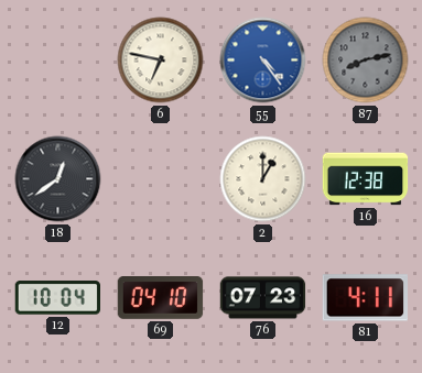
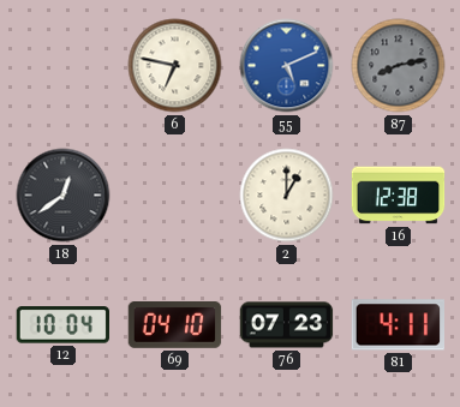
55: 4:24 -> 5:11
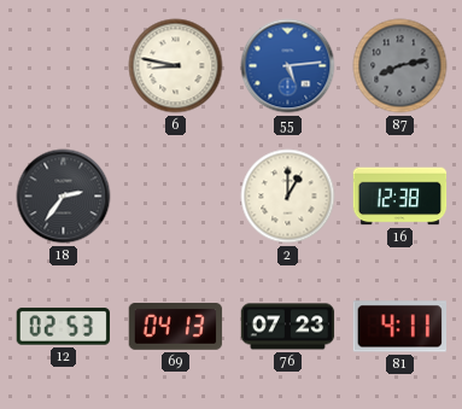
6: 6:47 -> 8:47
55: 5:11 -> 5:14
18: 12:39 -> 2:36
12: 10:04 -> 02:53
69: 04:10 -> 04:13
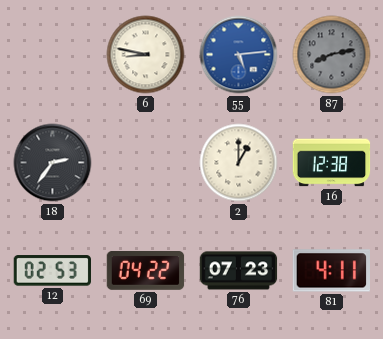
69: 04:13 -> 04:22
